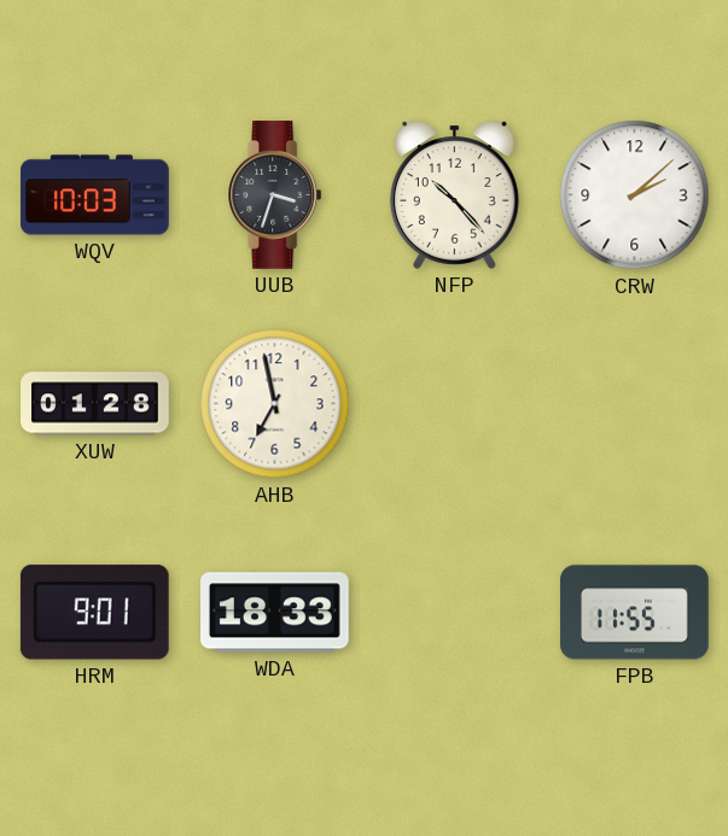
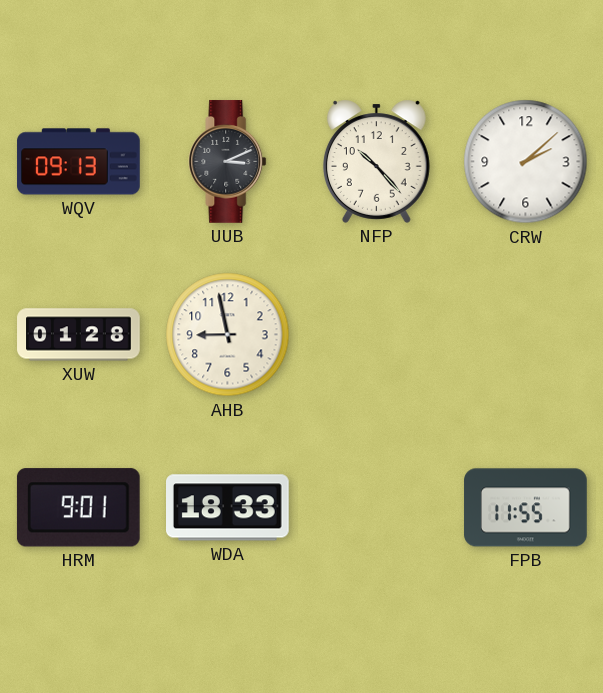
WQV: 10:03 -> 09:13
UUB: 3:33 -> 3:11
AHB: 6:58 -> 8:58
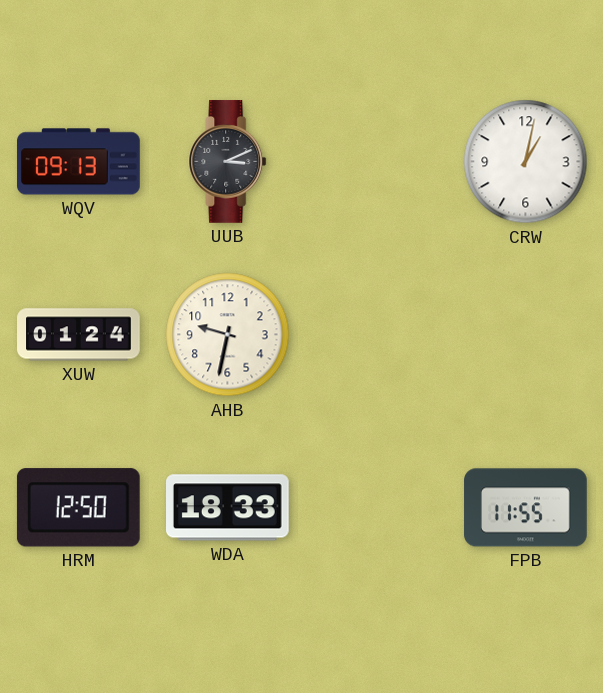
NFP: 10:23 -> none
CRW: 2:08 -> 1:02
XUW: 01:28 -> 01:24
AHB: 8:58 -> 9:32
HRM: 9:01 -> 12:50
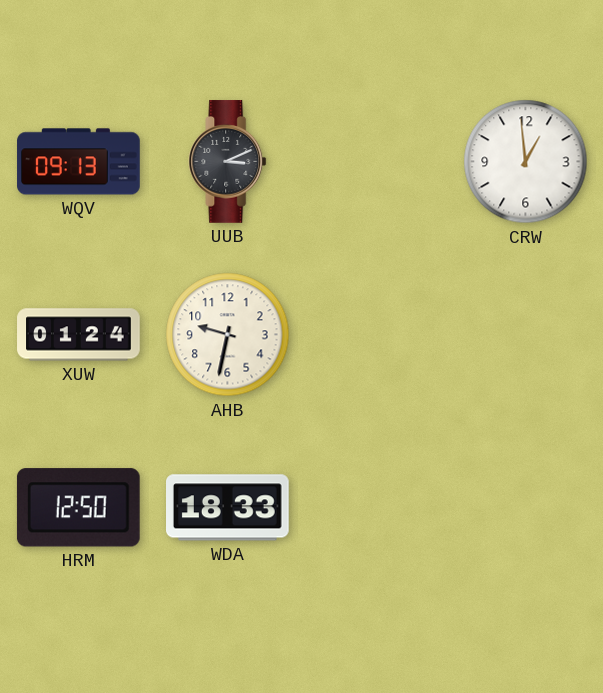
CRW: 1:02 -> 12:59
FPB: 11:55 -> none
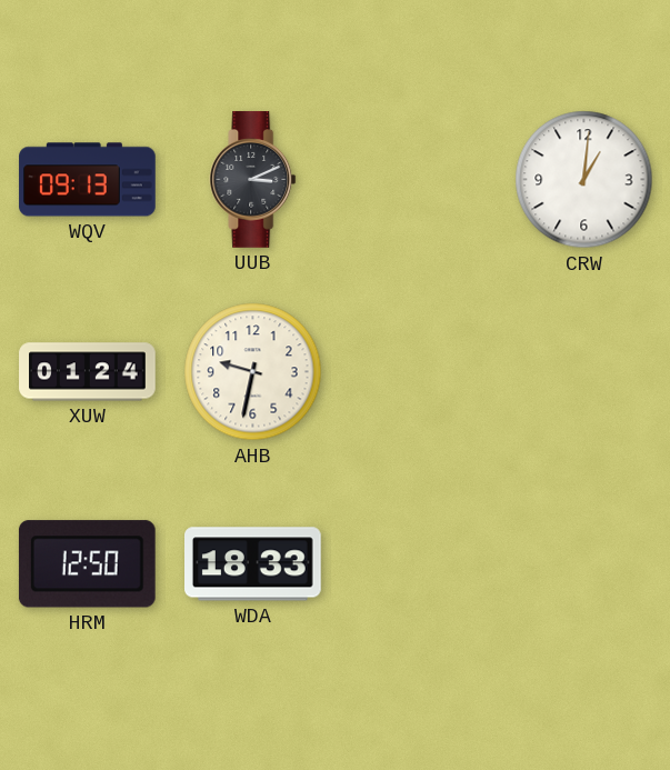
CRW: 12:59 -> 1:01
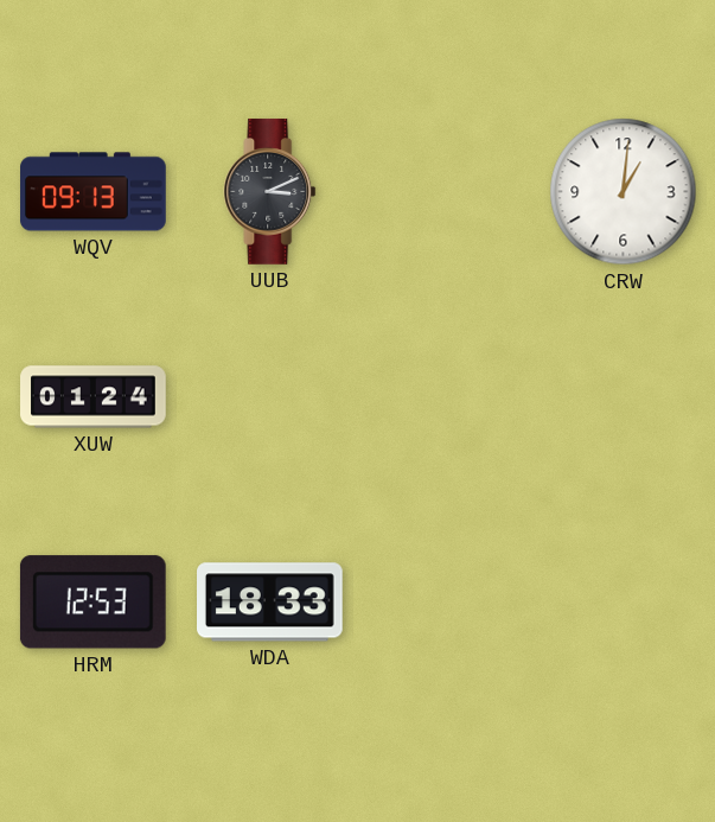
AHB: 9:32 -> none
HRM: 12:50 -> 12:53
